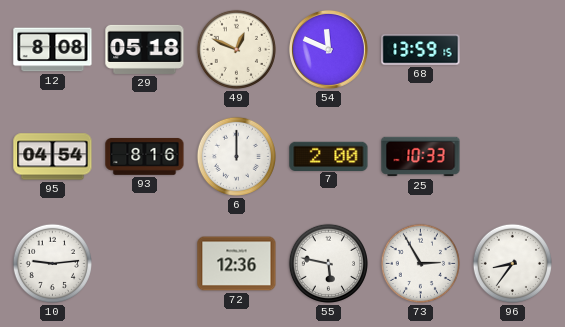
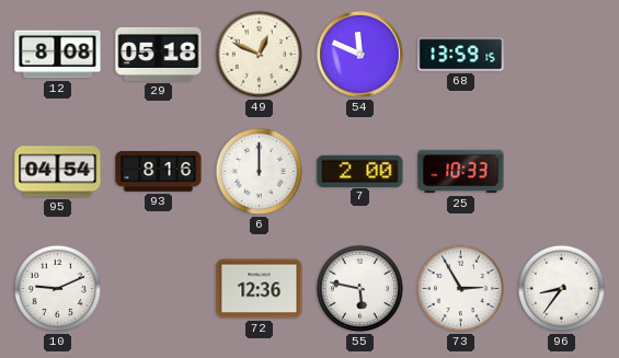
10: 9:14 -> 9:11
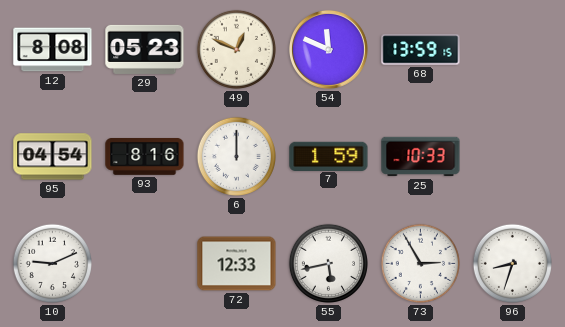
29: 05:18 -> 05:23
7: 2:00 -> 1:59
72: 12:36 -> 12:33
55: 5:47 -> 5:43
96: 8:36 -> 8:33
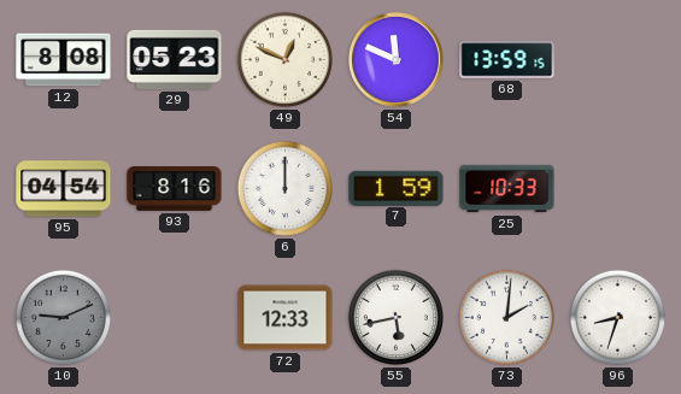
10 dial: white -> grey
73: 2:55 -> 2:01
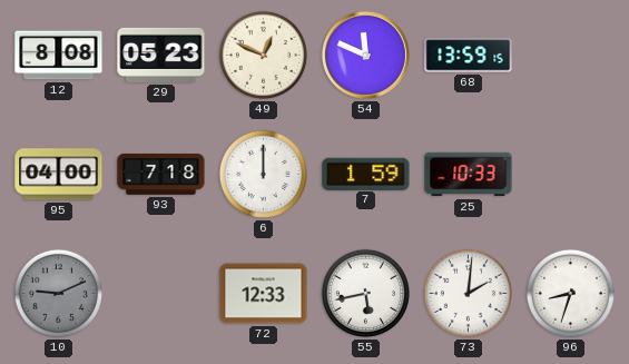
95: 04:54 -> 04:00
93: 8:16 -> 7:18
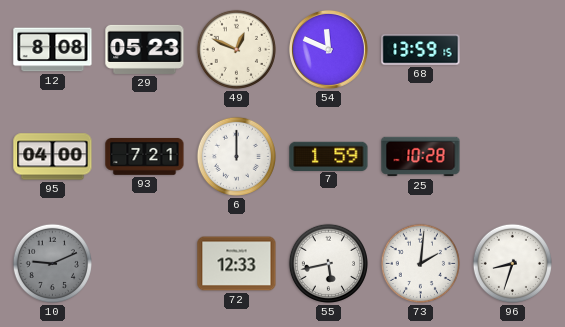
93: 7:18 -> 7:21
25: 10:33 -> 10:28
